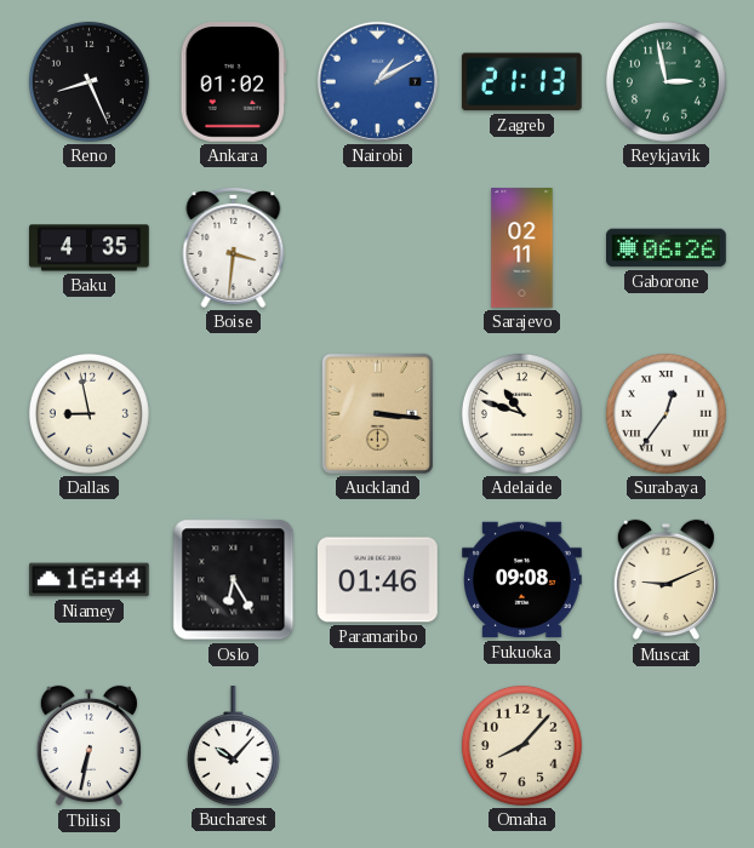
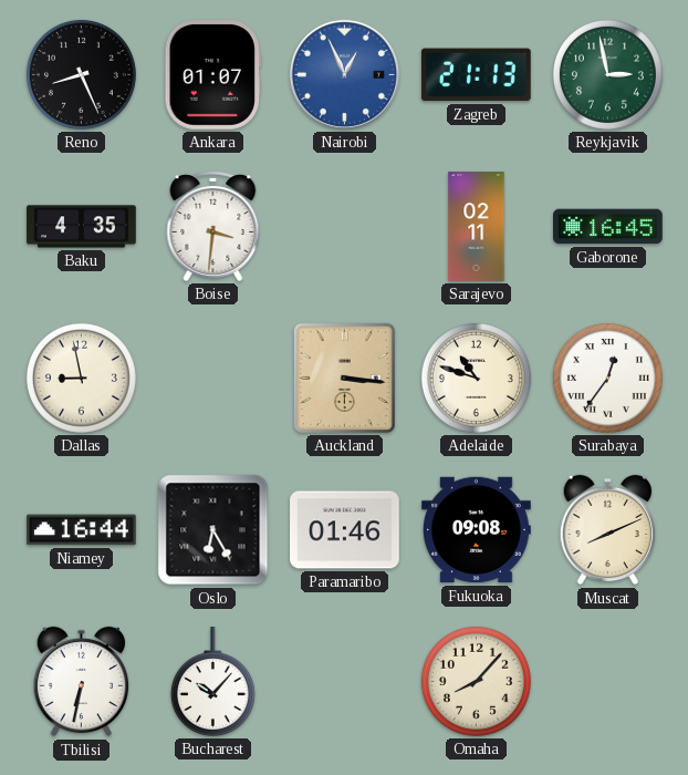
Ankara: 01:02 -> 01:07
Nairobi: 1:10 -> 12:56
Gaborone: 06:26 -> 16:45
Muscat: 9:11 -> 8:11
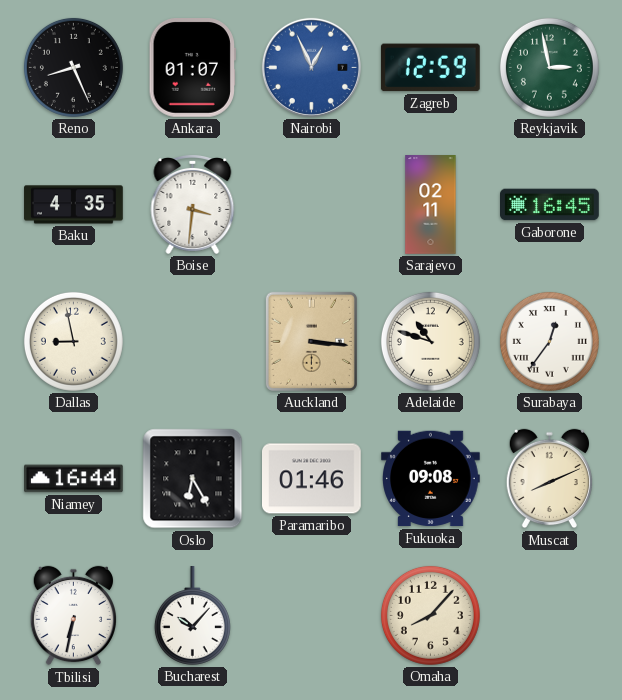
Zagreb: 21:13 -> 12:59
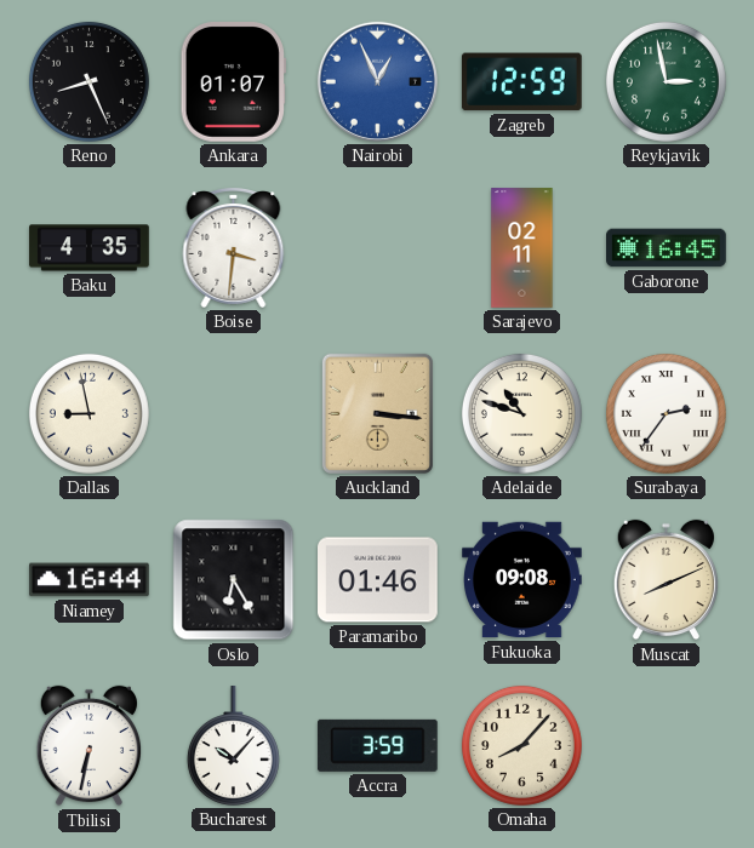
Surabaya: 12:36 -> 2:36
Accra: none -> 3:59
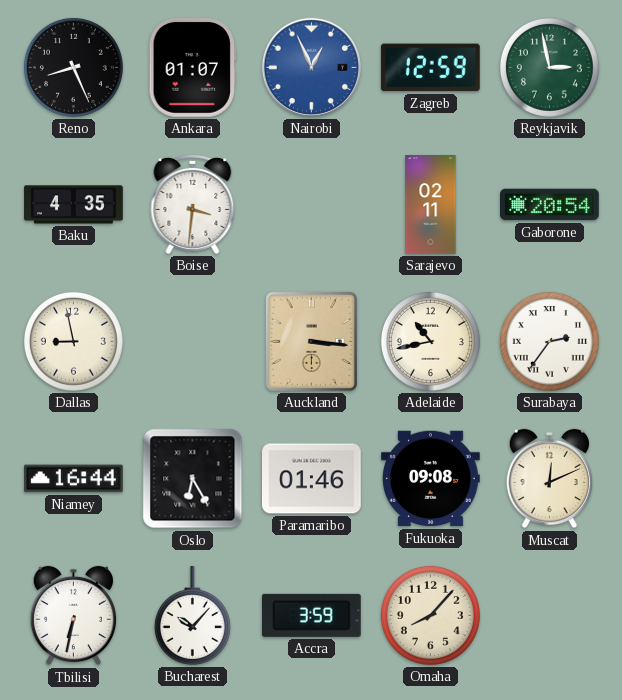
Gaborone: 16:45 -> 20:54
Adelaide: 10:48 -> 10:43
Muscat: 8:11 -> 12:11
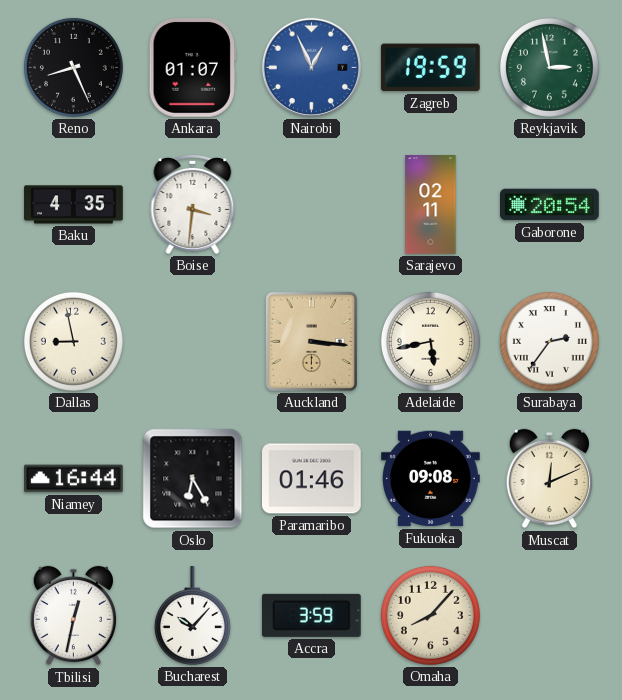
Zagreb: 12:59 -> 19:59
Adelaide: 10:43 -> 5:43
Tbilisi: 6:32 -> 12:32
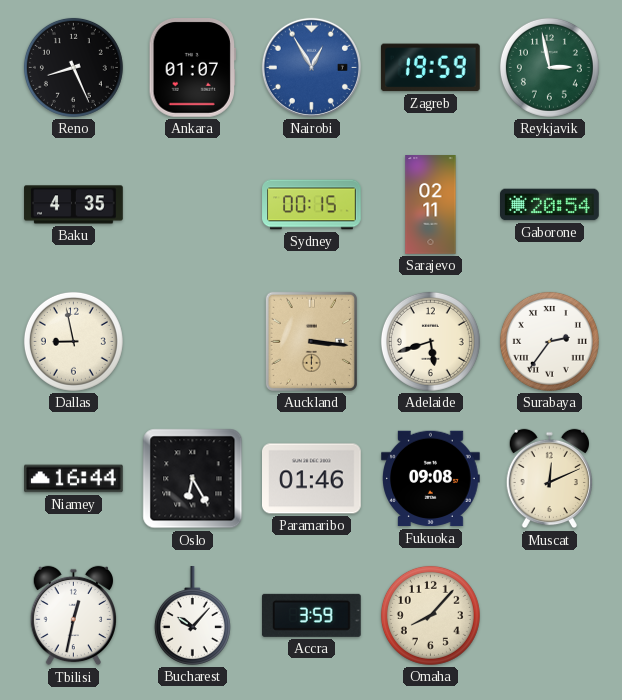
Nairobi: 12:56 -> 12:55
Boise: 3:31 -> none
Sydney: none -> 00:15
Adelaide: 5:43 -> 5:42
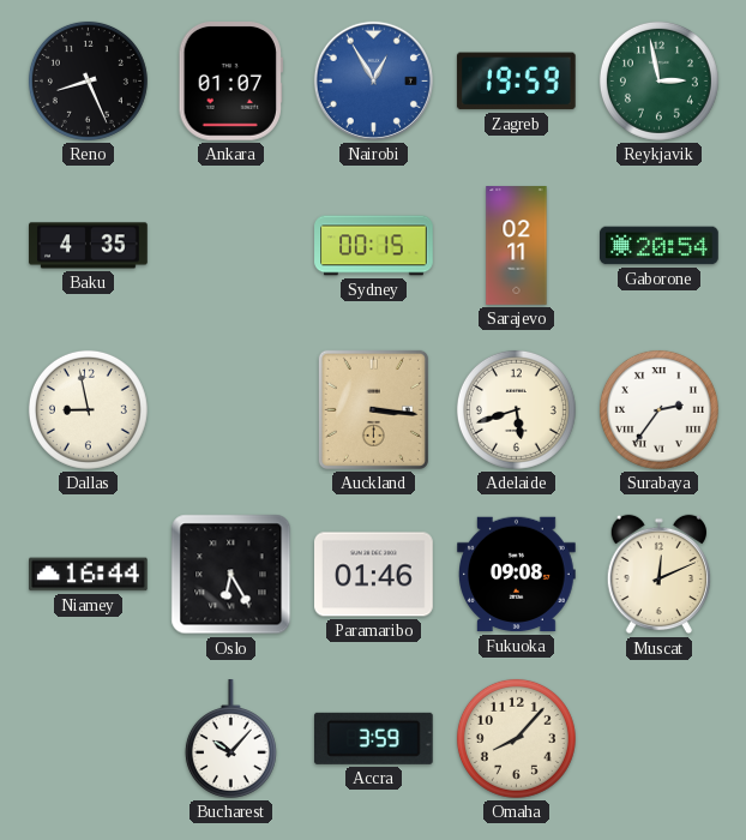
Tbilisi: 12:32 -> none
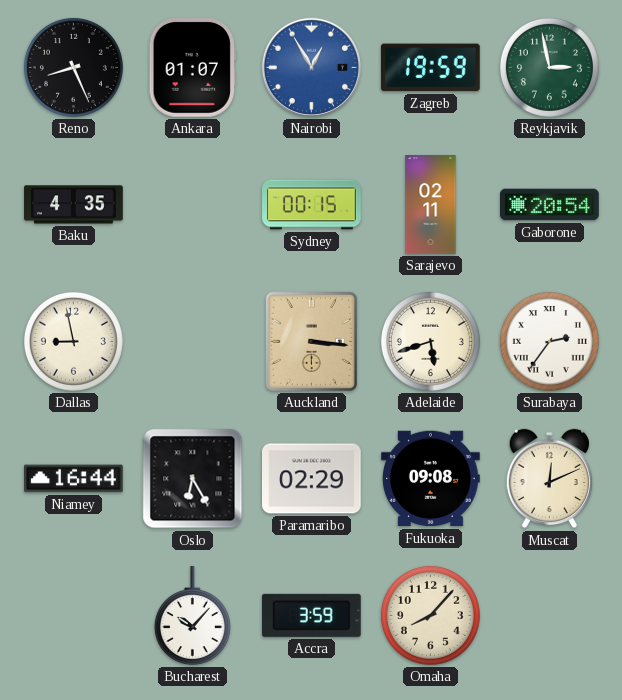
Paramaribo: 01:46 -> 02:29
